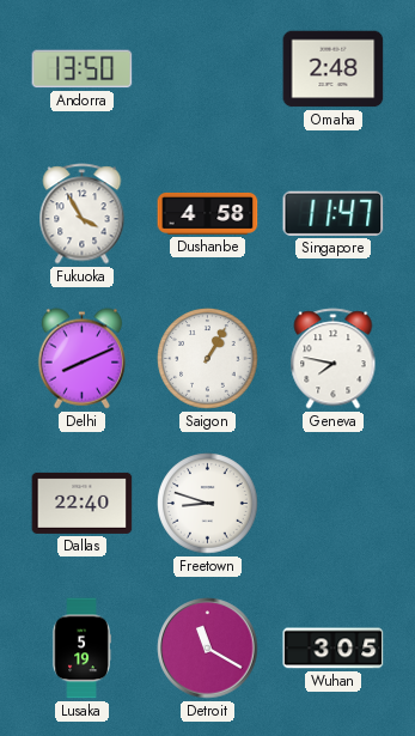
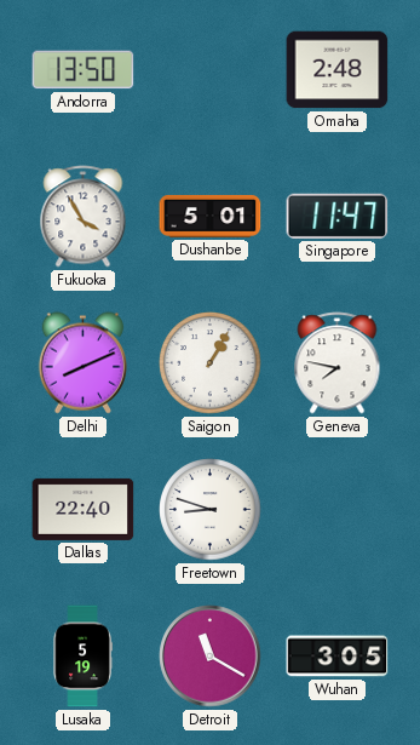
Dushanbe: 4:58 -> 5:01
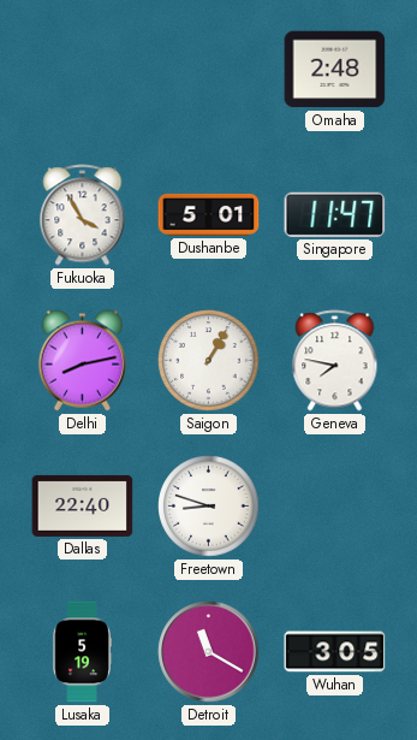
Andorra: 13:50 -> none
Delhi: 8:11 -> 8:13
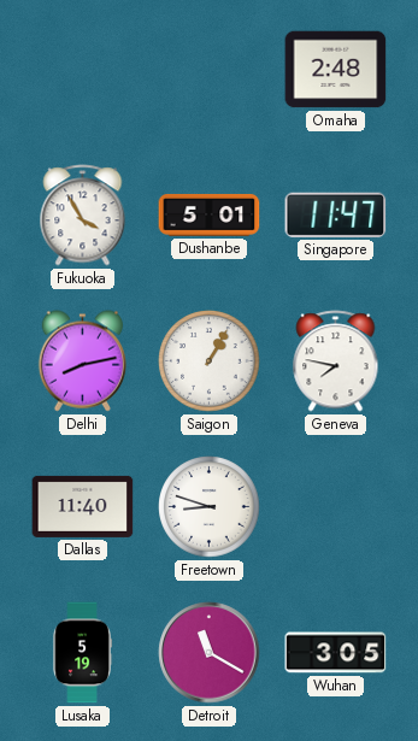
Dallas: 22:40 -> 11:40
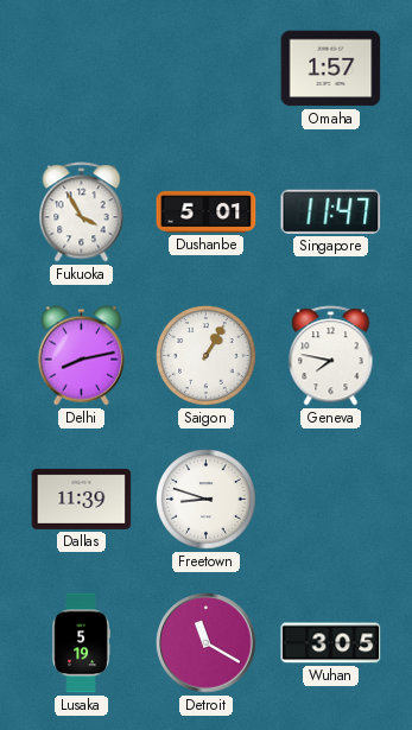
Omaha: 2:48 -> 1:57
Dallas: 11:40 -> 11:39
